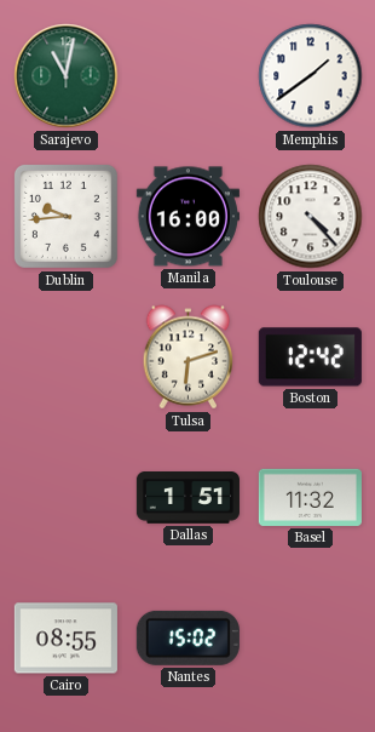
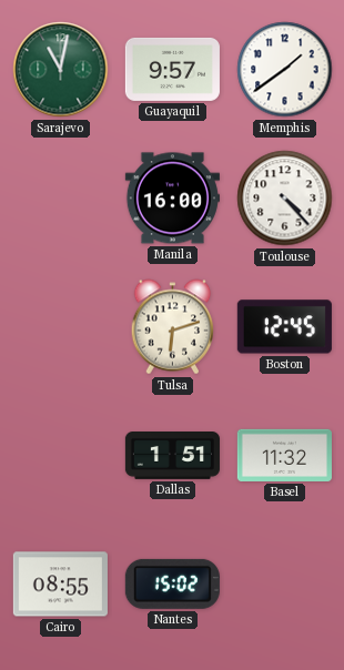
Guayaquil: none -> 9:57
Dublin: 9:44 -> none
Boston: 12:42 -> 12:45
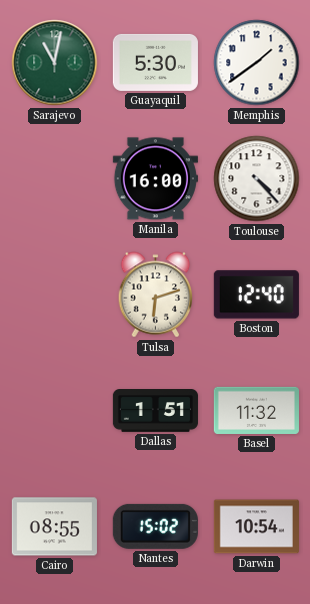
Guayaquil: 9:57 -> 5:30
Boston: 12:45 -> 12:40
Darwin: none -> 10:54
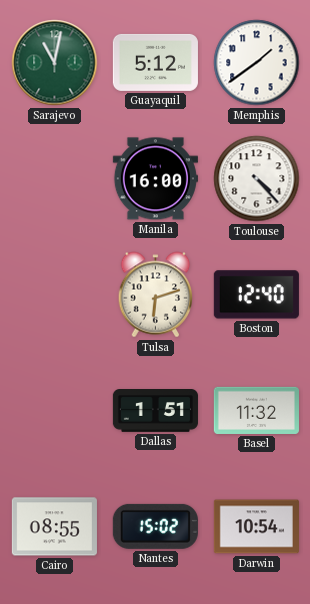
Guayaquil: 5:30 -> 5:12
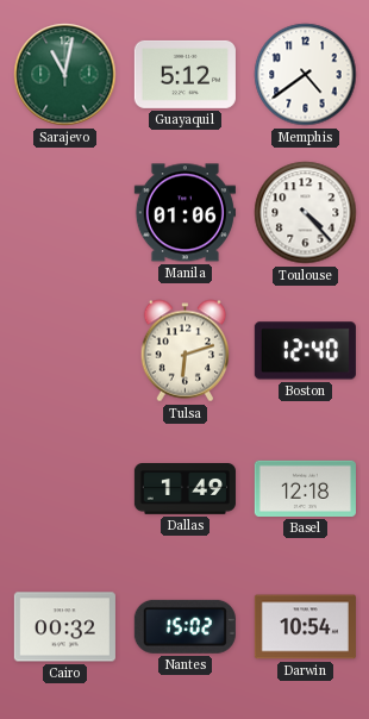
Memphis: 1:39 -> 4:39
Manila: 16:00 -> 01:06
Dallas: 1:51 -> 1:49
Basel: 11:32 -> 12:18
Cairo: 08:55 -> 00:32
